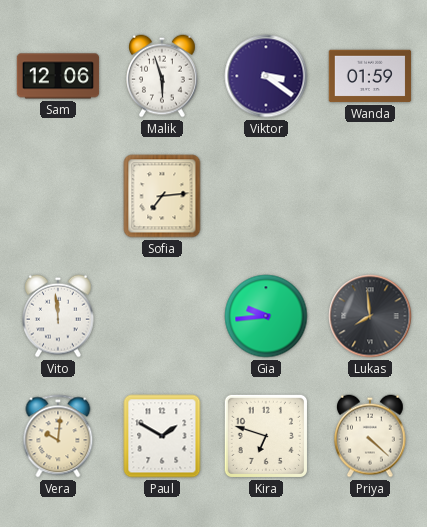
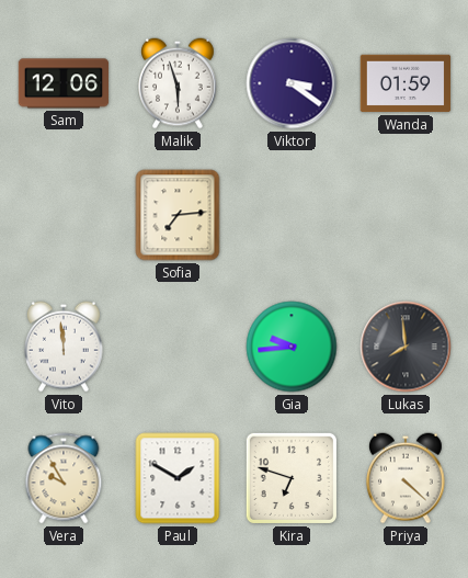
Vera: 10:01 -> 9:55
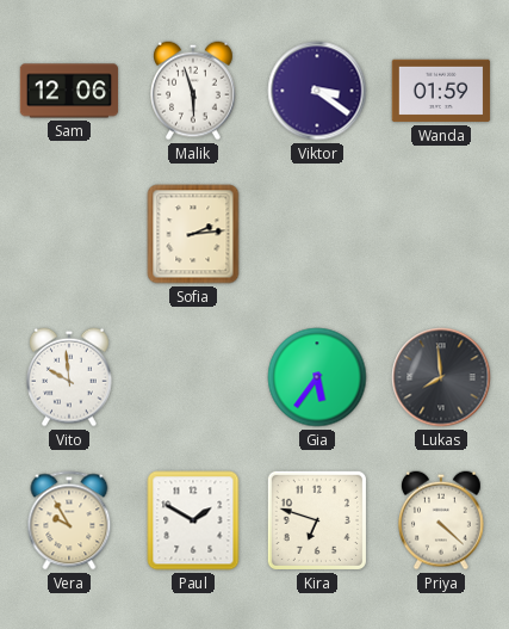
Sofia: 7:14 -> 2:14
Vito: 11:59 -> 9:59
Gia: 9:44 -> 5:36
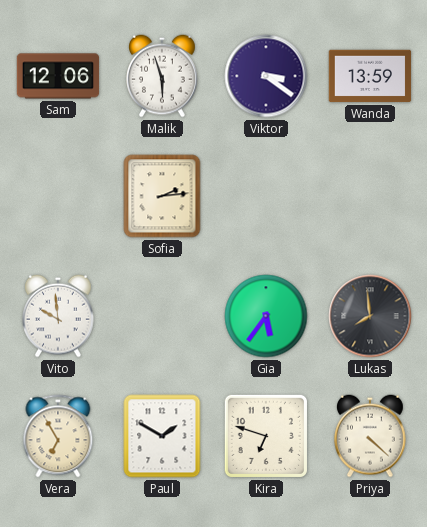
Wanda: 01:59 -> 13:59
Vera: 9:55 -> 6:55
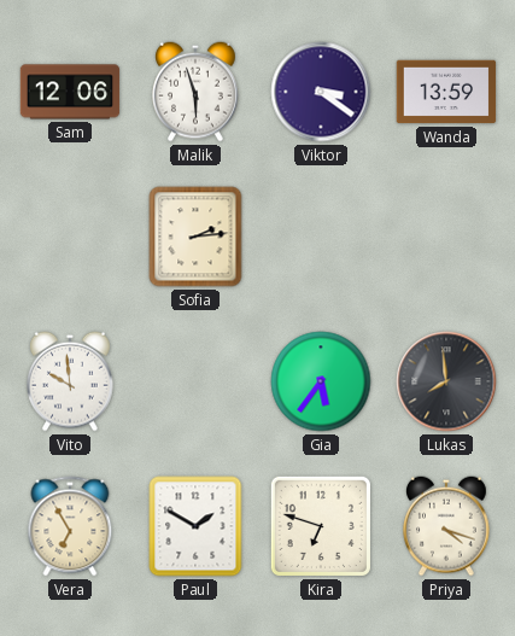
Priya: 4:22 -> 4:18
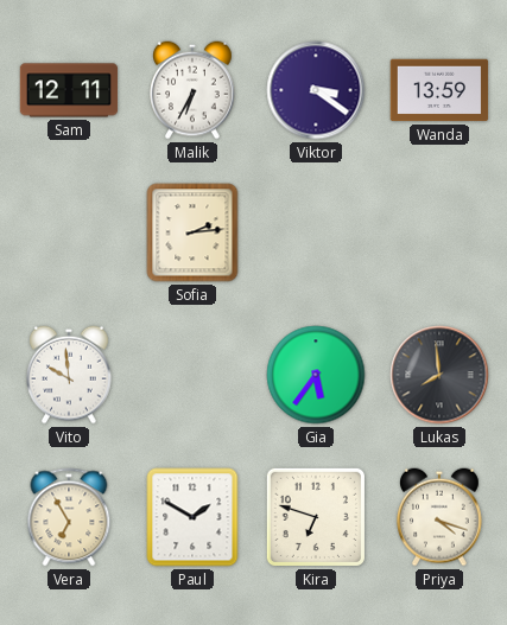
Sam: 12:06 -> 12:11
Malik: 5:57 -> 6:35
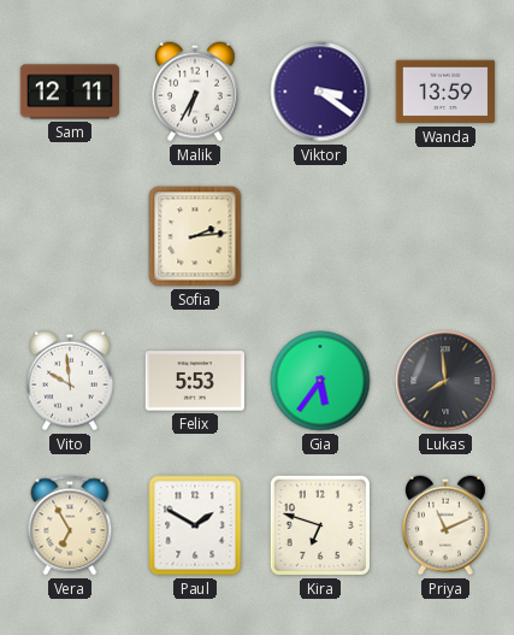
Felix: none -> 5:53
Priya: 4:18 -> 11:11
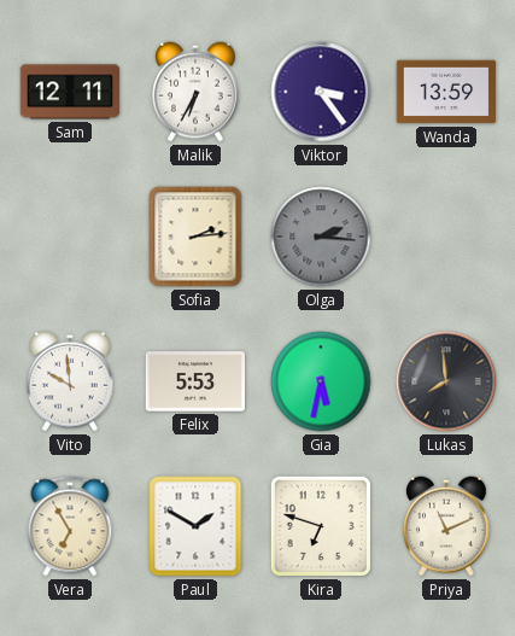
Viktor: 3:21 -> 3:24
Olga: none -> 2:16
Gia: 5:36 -> 5:32
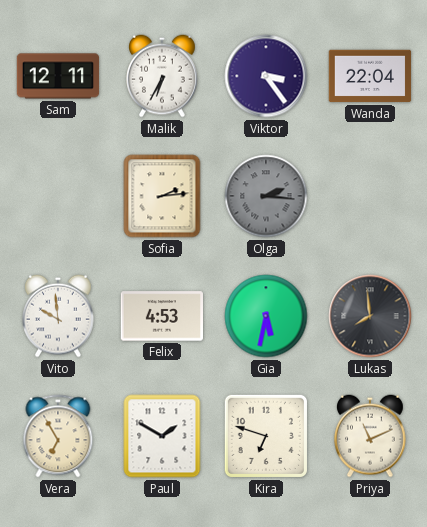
Wanda: 13:59 -> 22:04
Felix: 5:53 -> 4:53
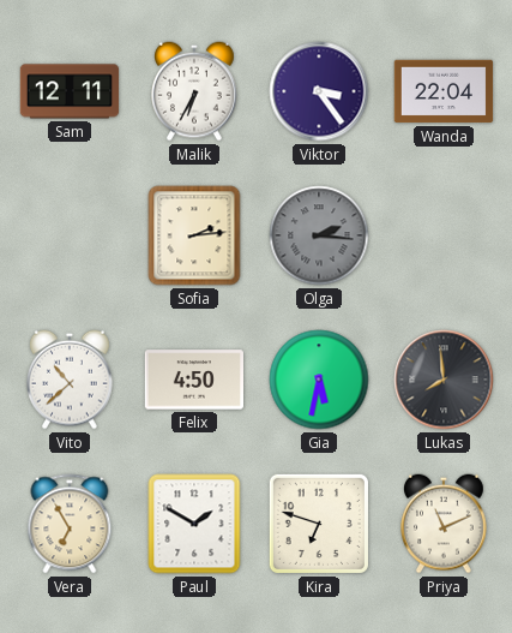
Vito: 9:59 -> 10:38
Felix: 4:53 -> 4:50
